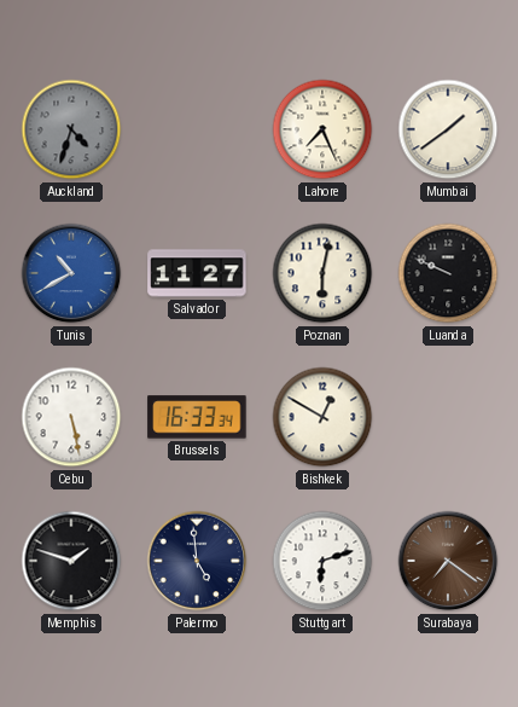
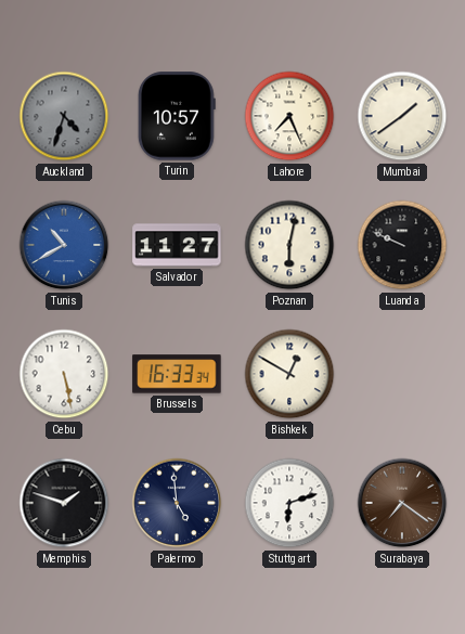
Turin: none -> 10:57
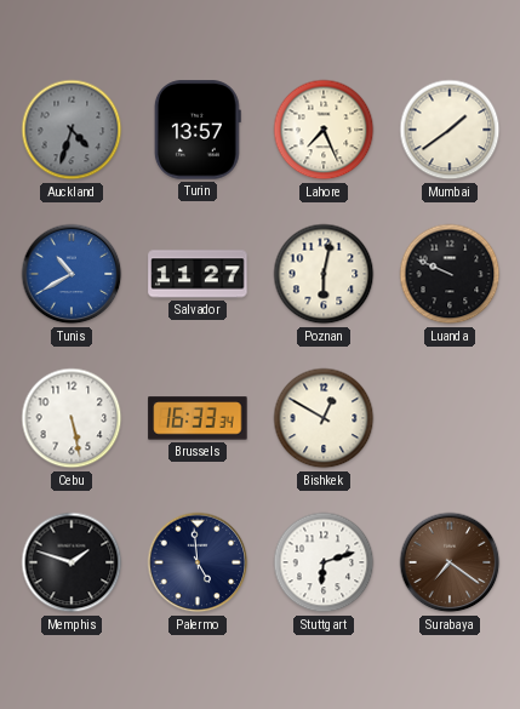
Turin: 10:57 -> 13:57
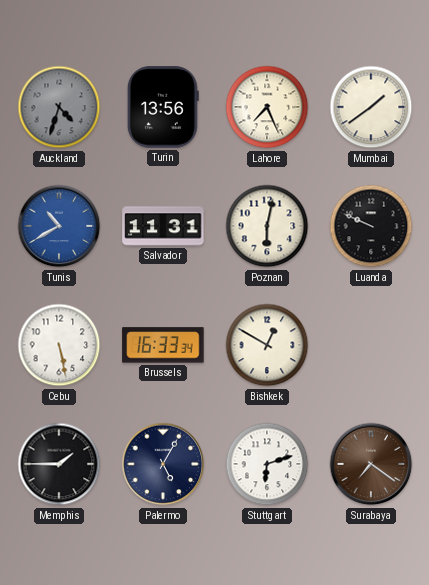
Turin: 13:57 -> 13:56
Salvador: 11:27 -> 11:31
Memphis: 1:48 -> 1:45
Palermo: 4:59 -> 5:05
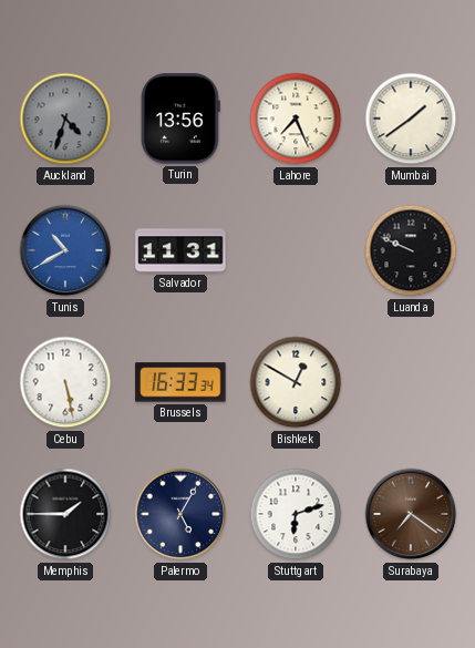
Poznan: 6:02 -> none
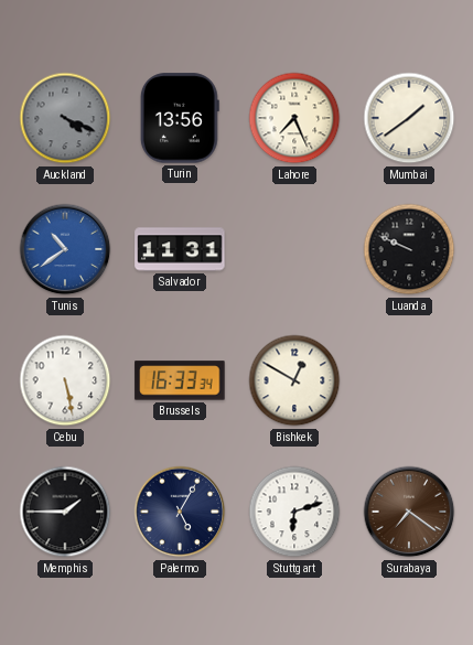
Auckland: 4:33 -> 4:19
Tunis: 10:40 -> 10:39
